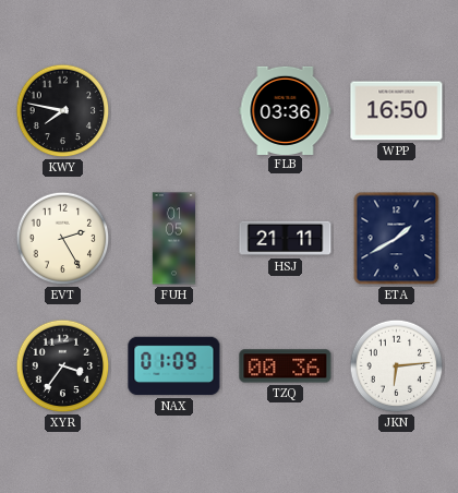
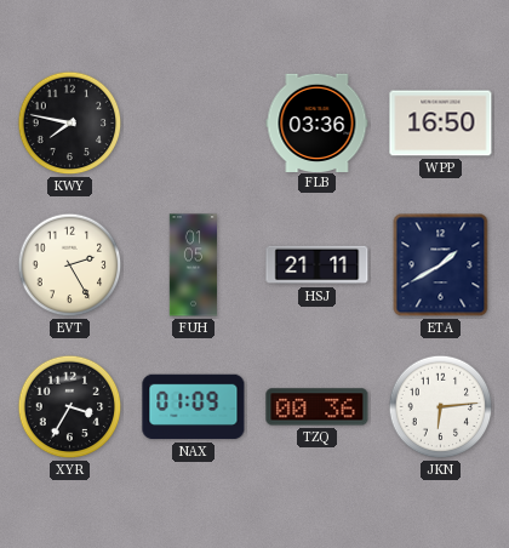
XYR: 3:36 -> 3:35
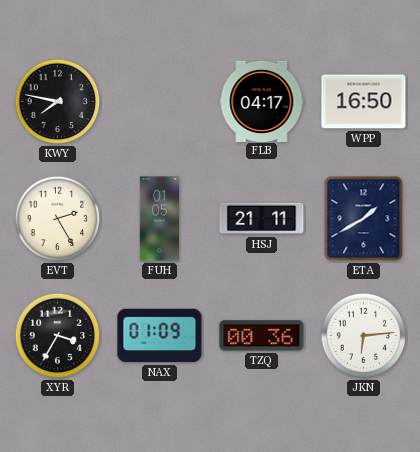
FLB: 03:36 -> 04:17
